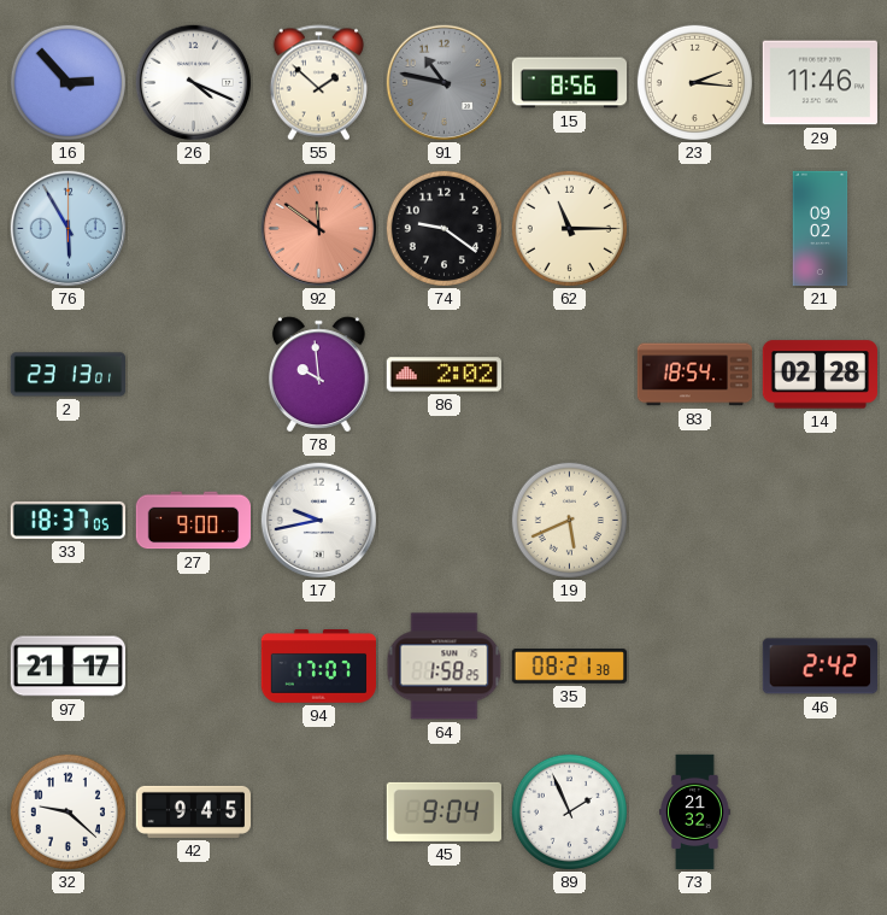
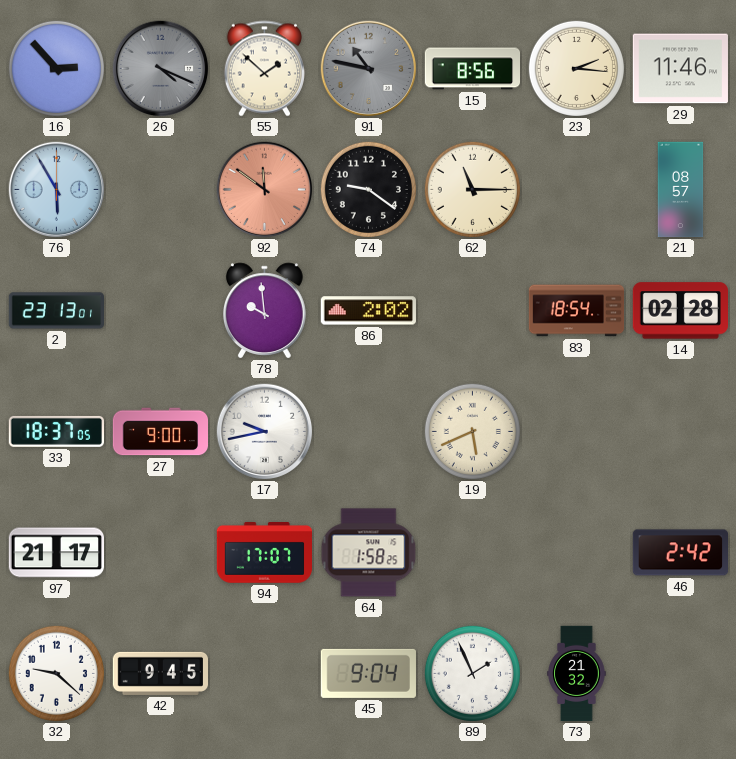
26 dial: white -> grey
21: 09:02 -> 08:57
35: 08:21 -> none
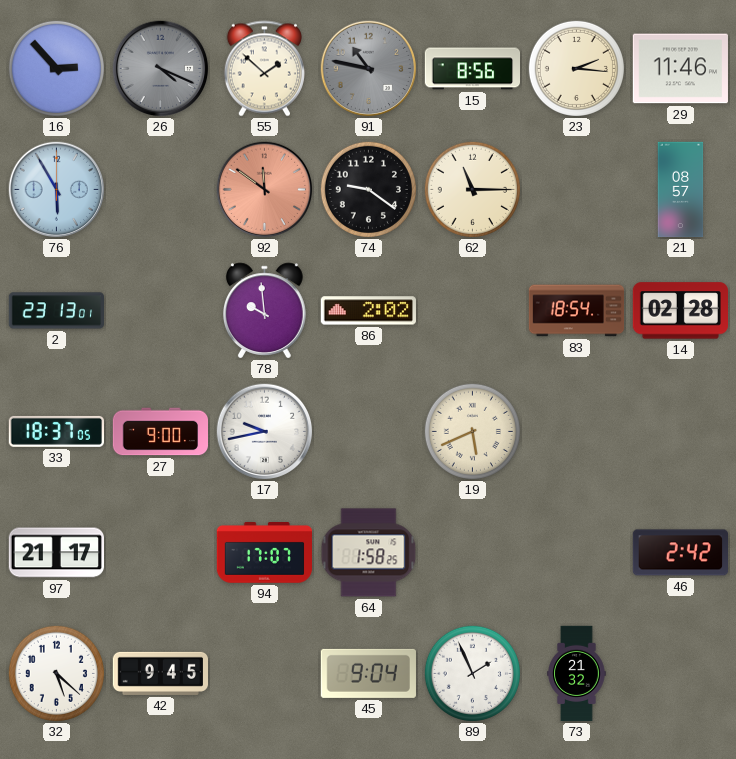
32: 9:22 -> 5:22
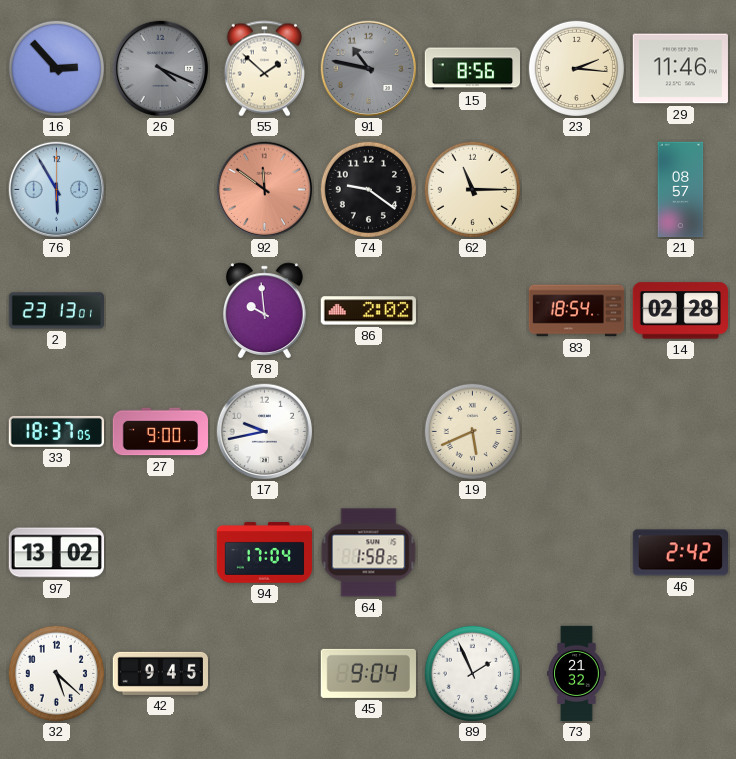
97: 21:17 -> 13:02
94: 17:07 -> 17:04
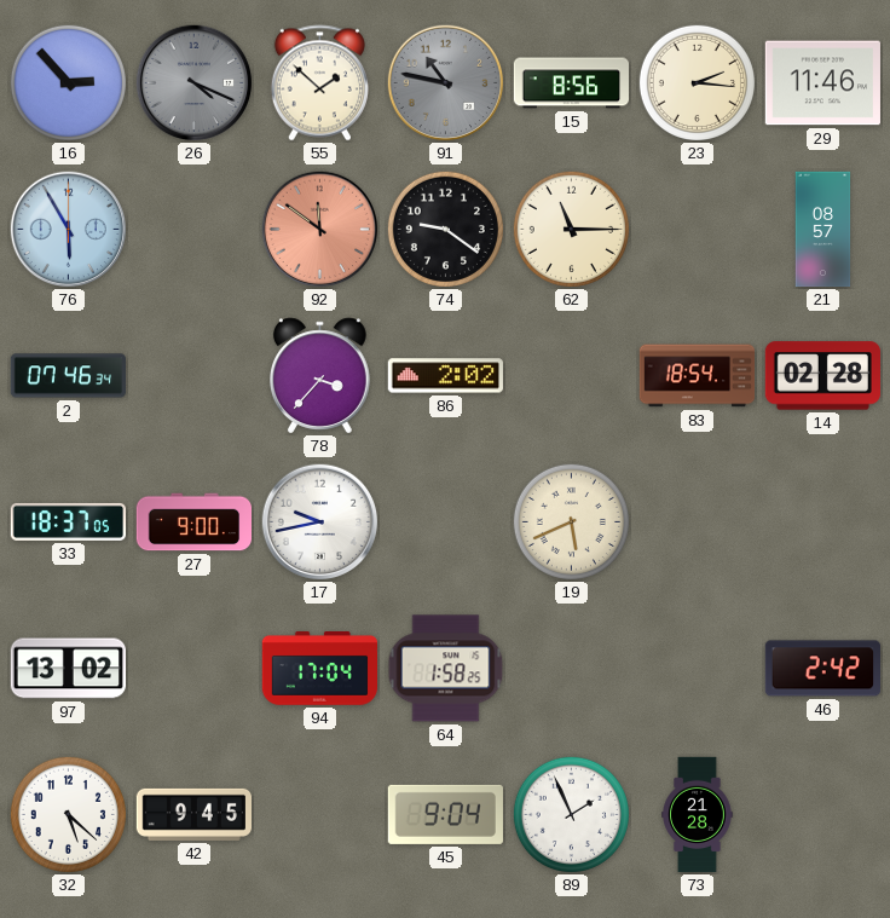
2: 23:13 -> 07:46
78: 9:59 -> 3:37
73: 21:32 -> 21:28
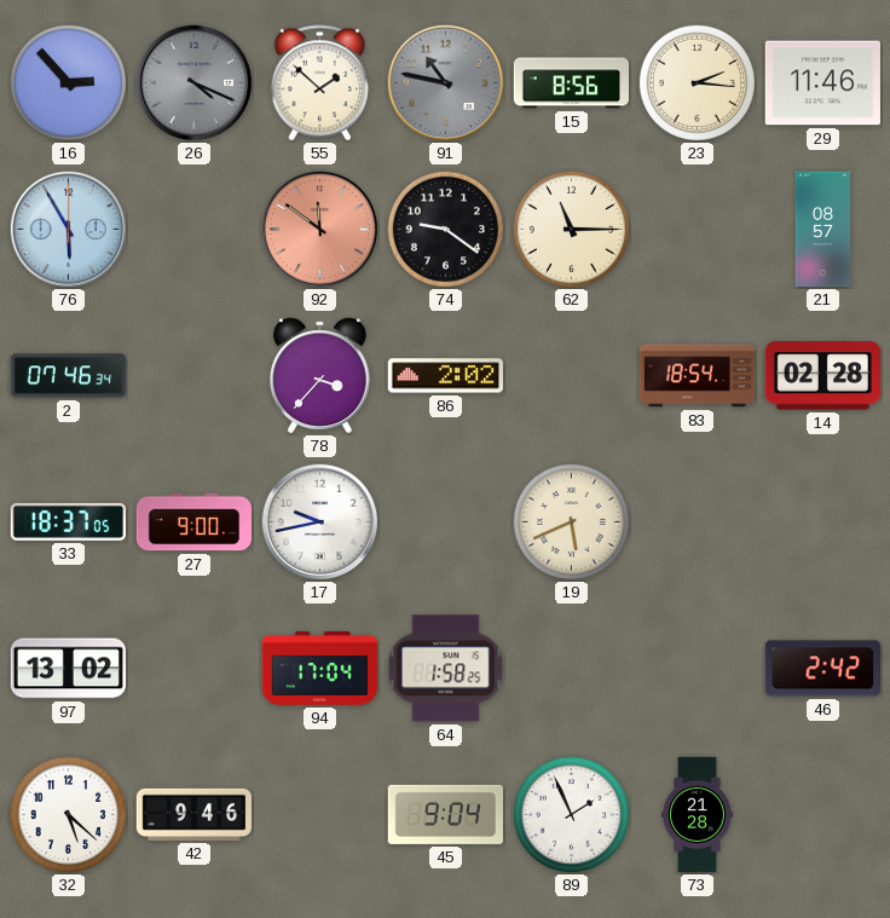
42: 9:45 -> 9:46
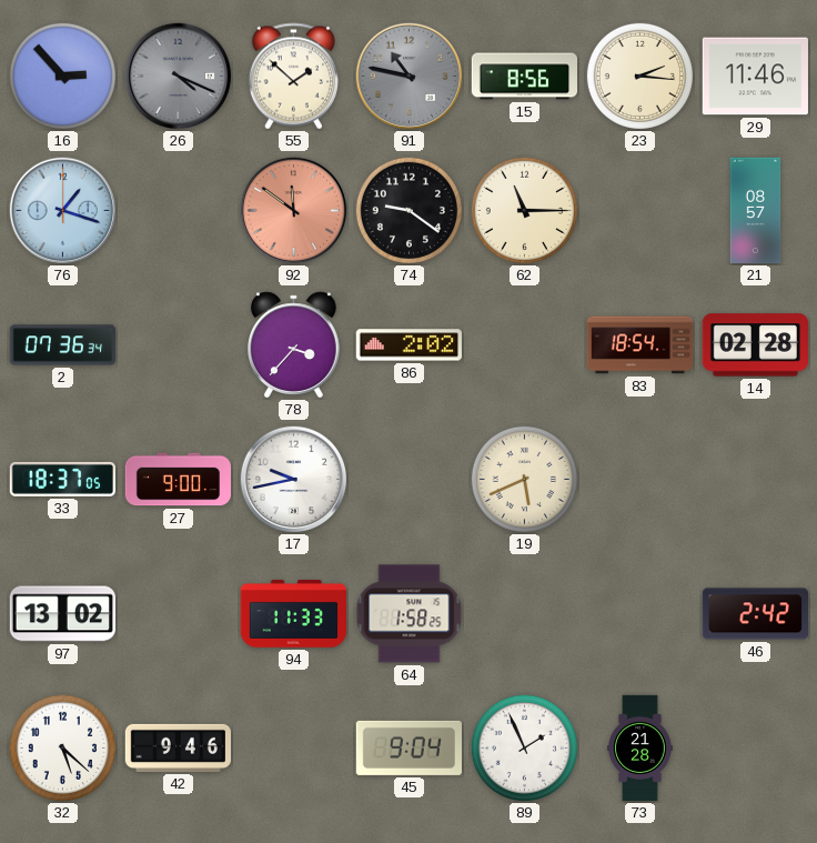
76: 5:55 -> 1:18
2: 07:46 -> 07:36
94: 17:04 -> 11:33
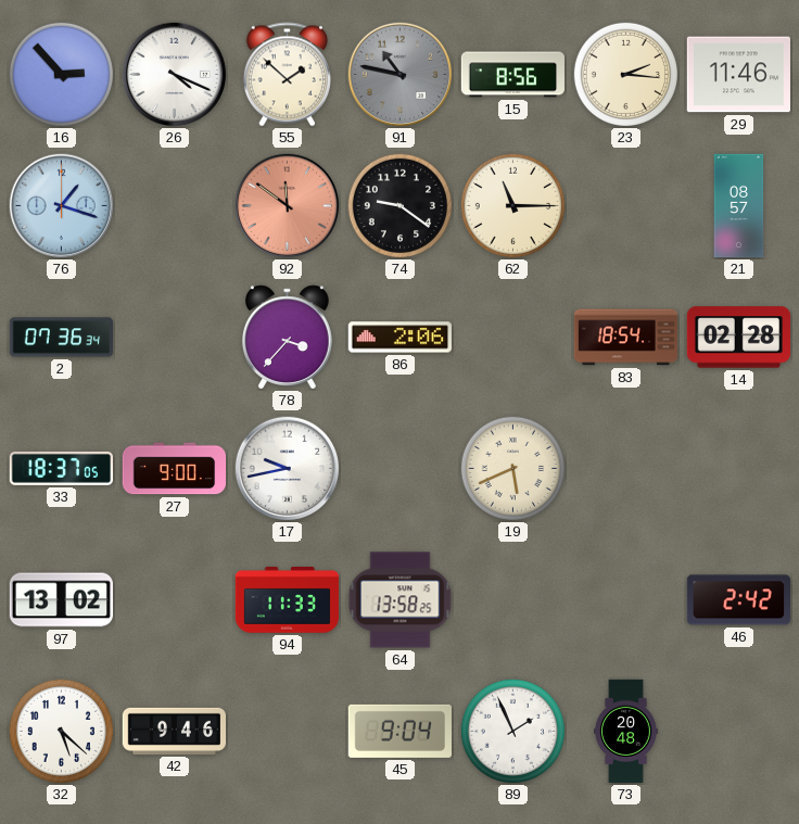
26 dial: grey -> white
86: 2:02 -> 2:06
64: 1:58 -> 13:58
73: 21:28 -> 20:48
